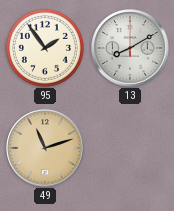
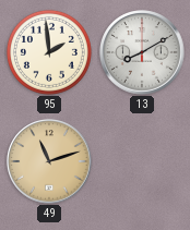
95: 1:54 -> 1:59
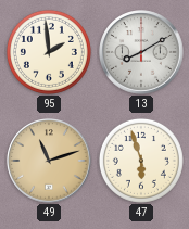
47: none -> 5:57
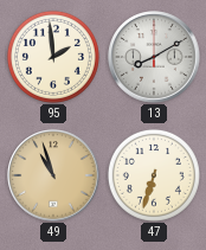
49: 11:12 -> 10:57
47: 5:57 -> 6:33
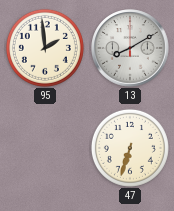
49: 10:57 -> none
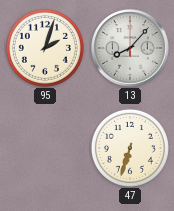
95: 1:59 -> 2:03
13: 8:10 -> 8:07
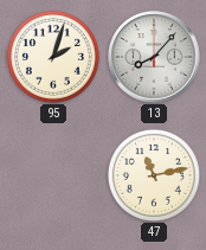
47: 6:33 -> 11:13
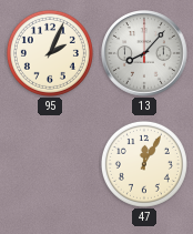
95: 2:03 -> 2:04
47: 11:13 -> 12:05
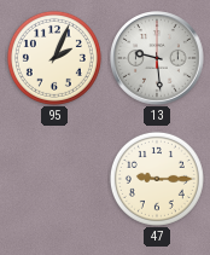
13: 8:07 -> 9:29
47: 12:05 -> 9:15
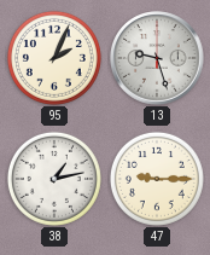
13: 9:29 -> 9:27
38: none -> 1:13
